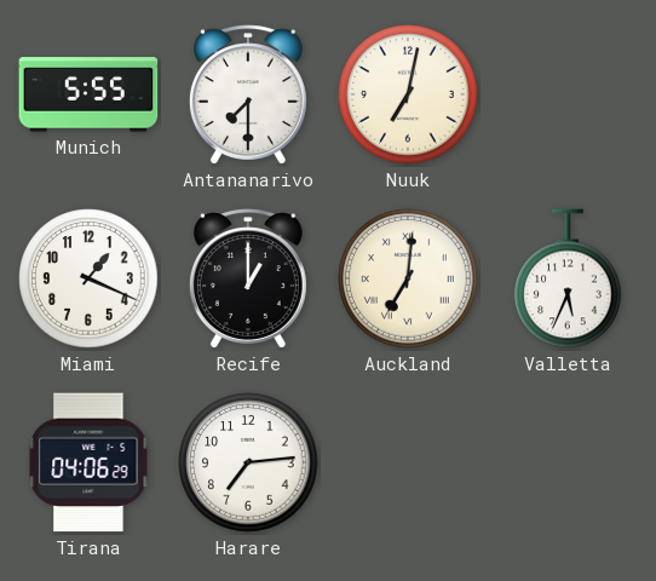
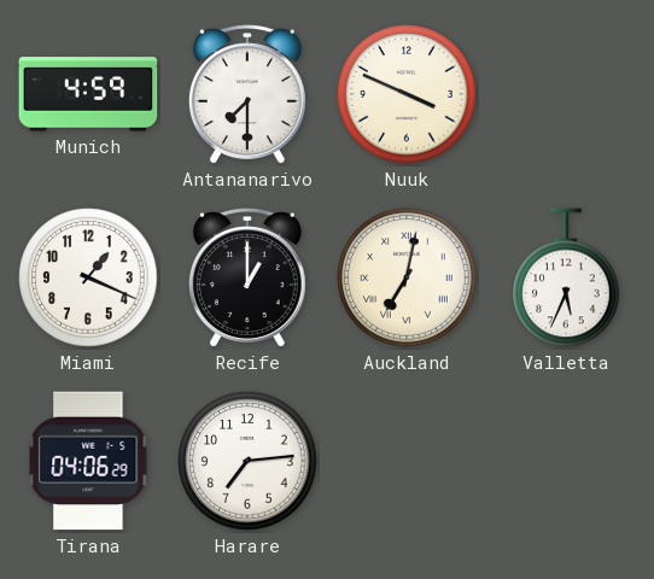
Munich: 5:55 -> 4:59
Nuuk: 7:02 -> 3:49
Auckland: 7:01 -> 7:02
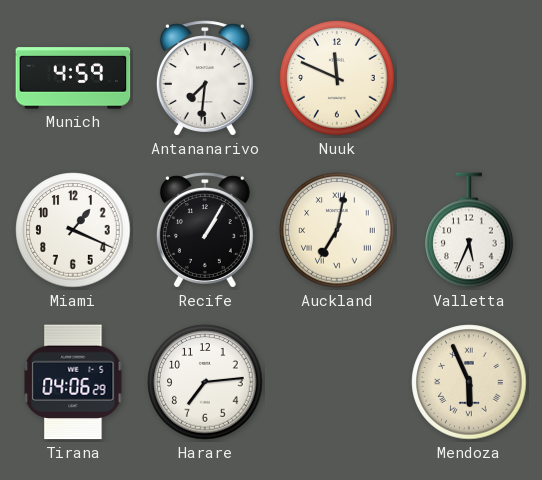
Antananarivo: 7:30 -> 7:31
Nuuk: 3:49 -> 11:49
Recife: 1:00 -> 1:05
Mendoza: none -> 5:56
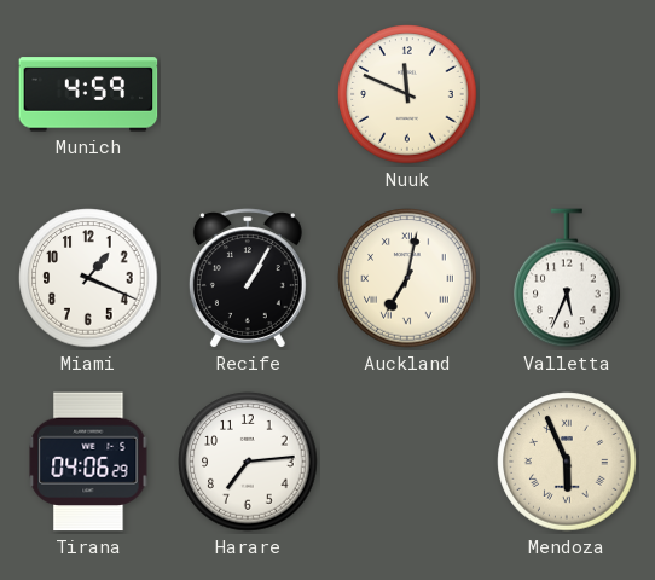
Antananarivo: 7:31 -> none
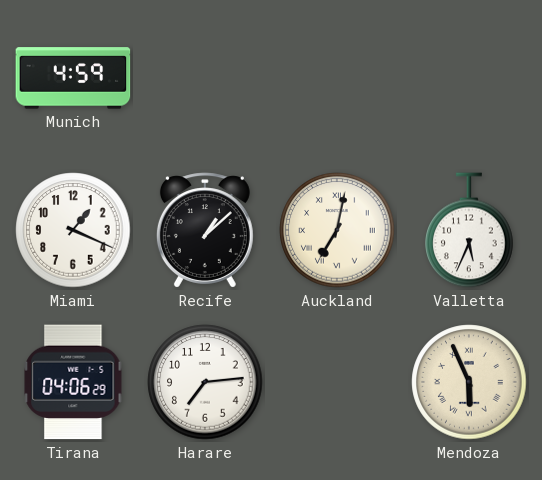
Nuuk: 11:49 -> none
Recife: 1:05 -> 1:08
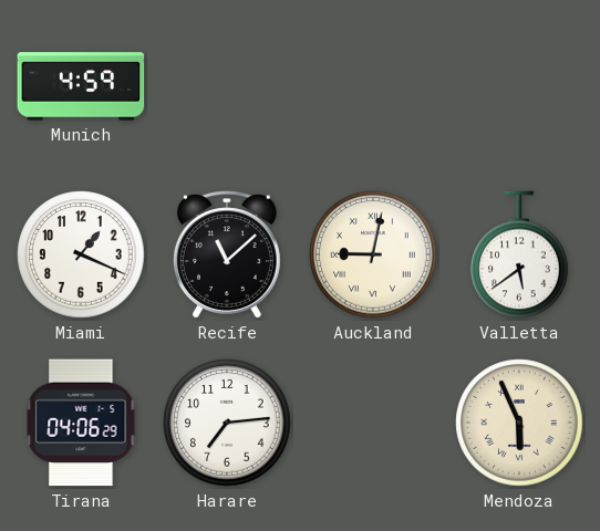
Recife: 1:08 -> 11:08
Auckland: 7:02 -> 9:02
Valletta: 5:34 -> 5:39
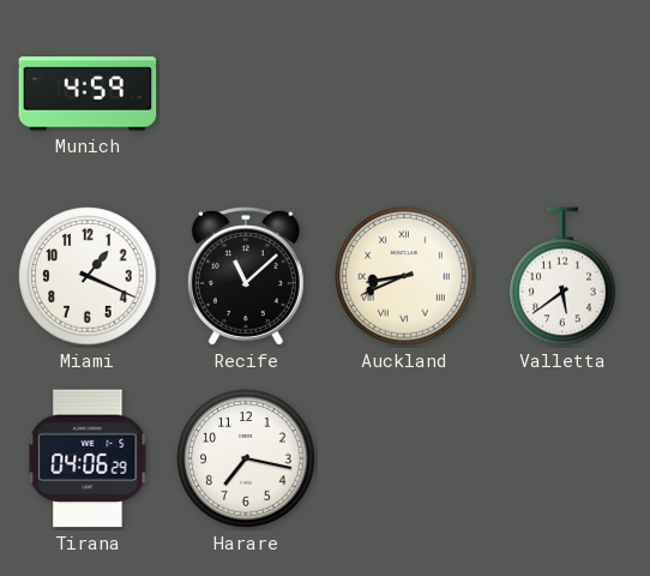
Auckland: 9:02 -> 8:41
Harare: 7:14 -> 7:17
Mendoza: 5:56 -> none
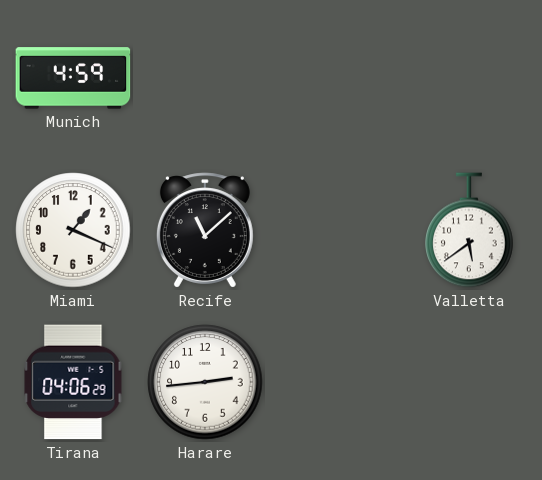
Auckland: 8:41 -> none
Harare: 7:17 -> 2:44
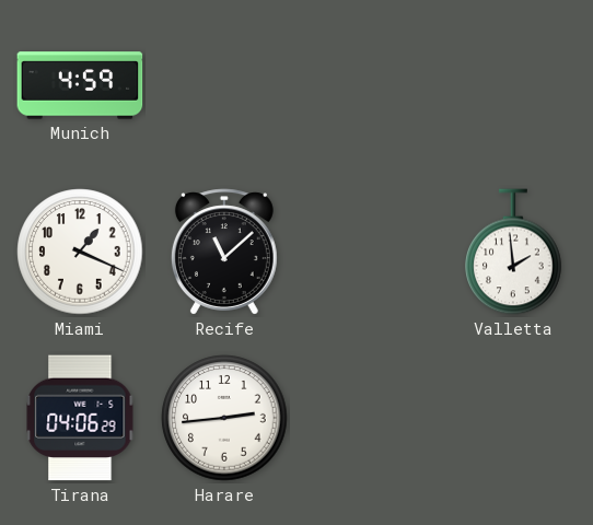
Valletta: 5:39 -> 1:59
